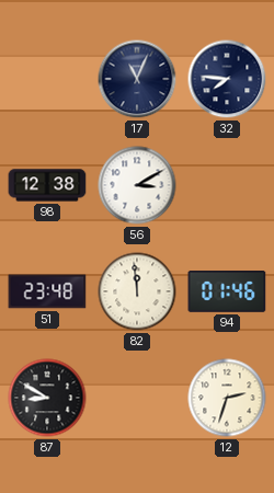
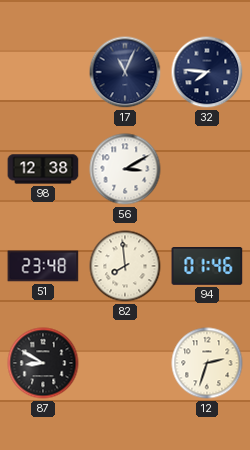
82: 11:59 -> 7:59
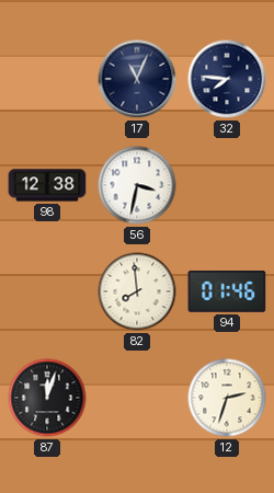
56: 3:10 -> 3:32
51: 23:48 -> none
87: 8:50 -> 12:03
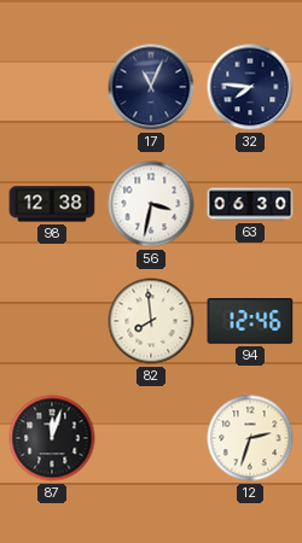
63: none -> 06:30
94: 01:46 -> 12:46
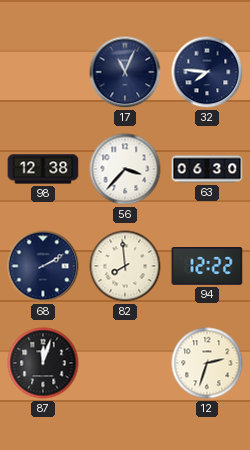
56: 3:32 -> 3:37
68: none -> 2:10
94: 12:46 -> 12:22
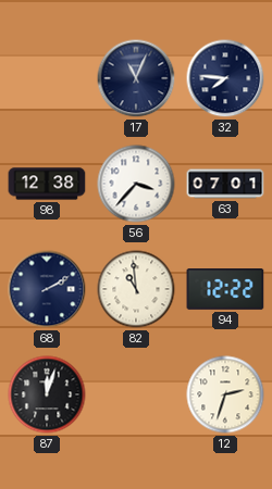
63: 06:30 -> 07:01
82: 7:59 -> 10:59
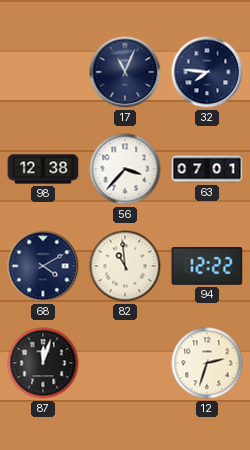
68: 2:10 -> 4:10
